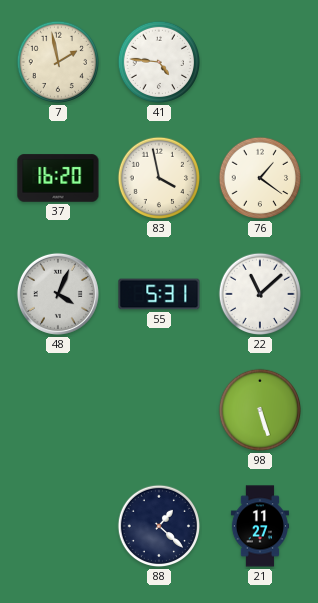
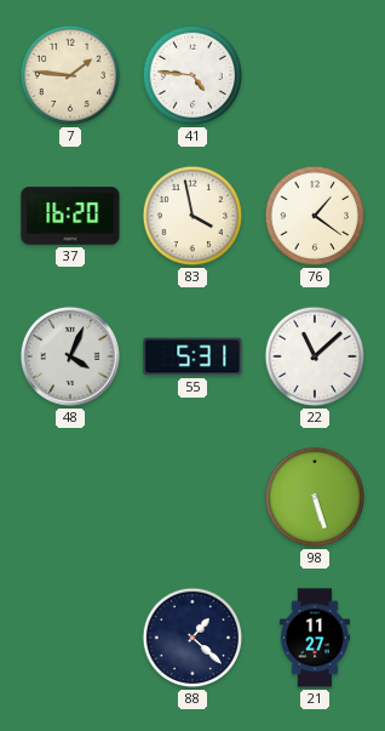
7: 1:58 -> 1:46
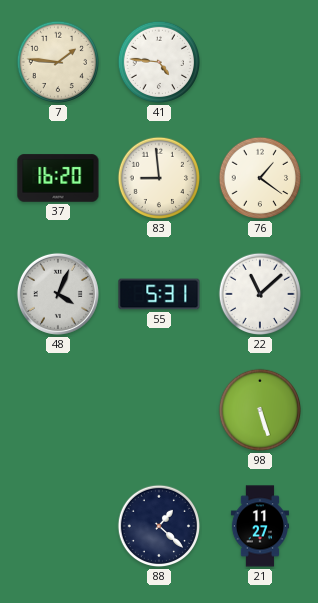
83: 3:58 -> 8:59
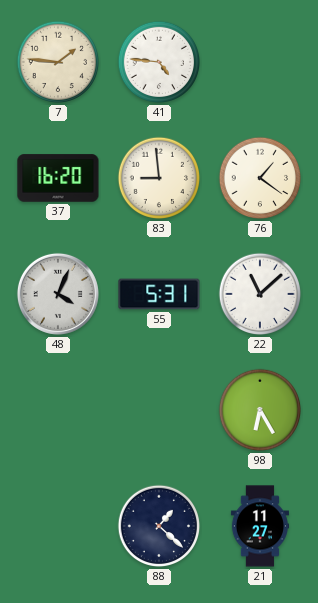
98: 5:27 -> 6:25
